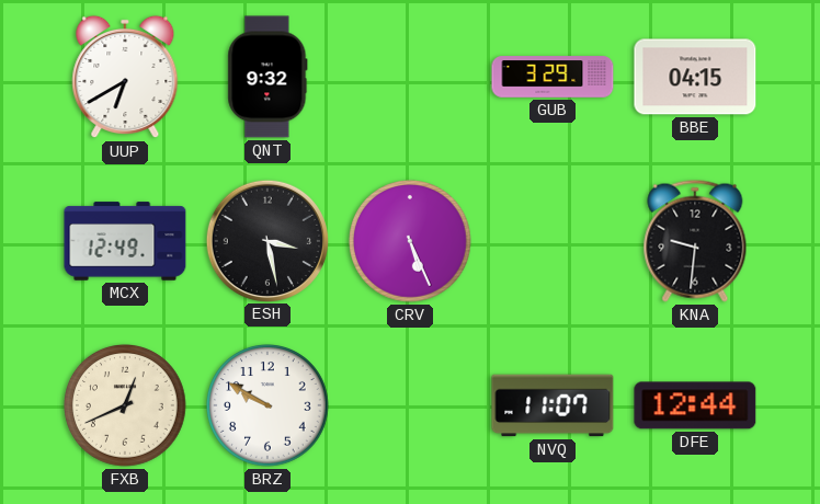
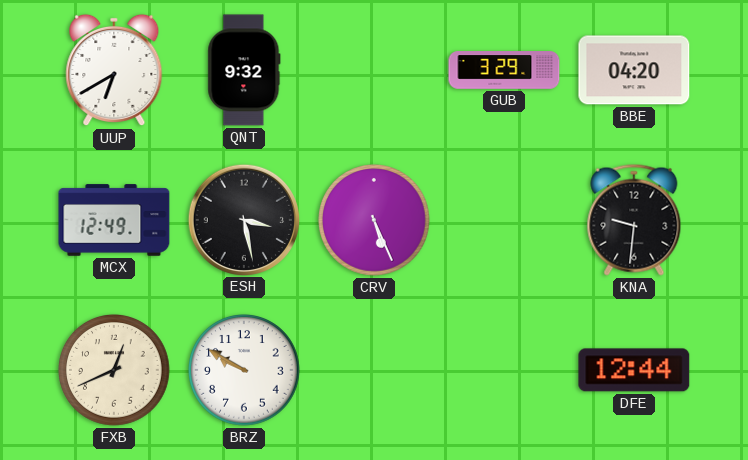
BBE: 04:15 -> 04:20
NVQ: 11:07 -> none
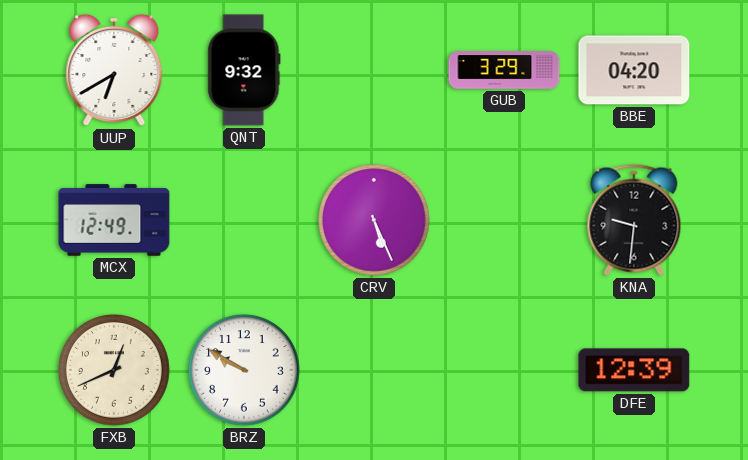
ESH: 3:28 -> none
DFE: 12:44 -> 12:39
